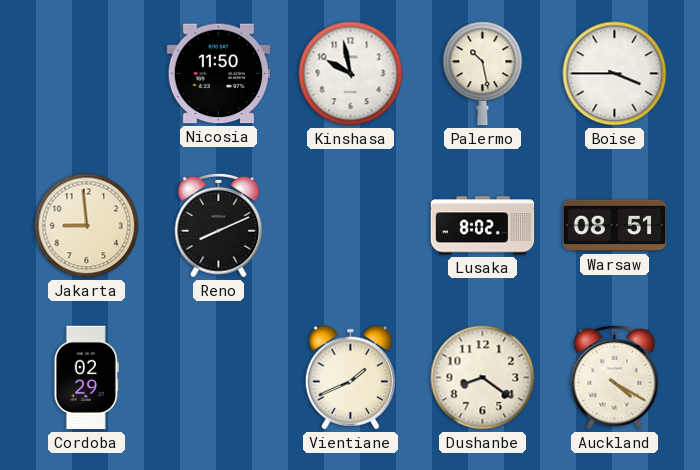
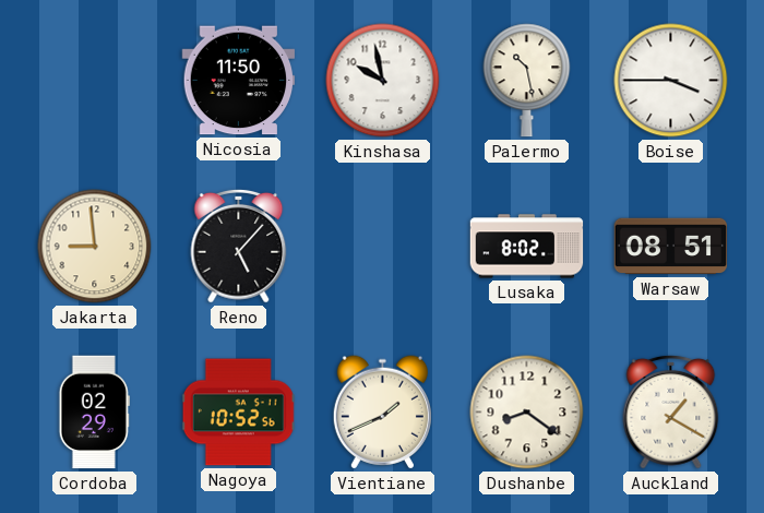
Reno: 8:11 -> 5:07
Nagoya: none -> 10:52
Auckland: 4:20 -> 1:20
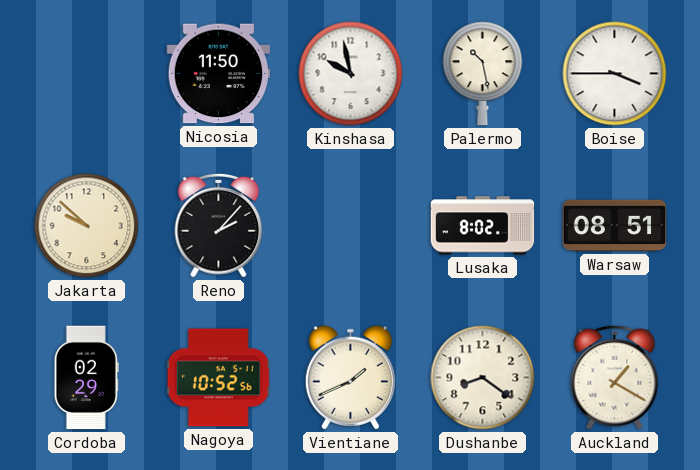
Jakarta: 8:59 -> 9:52
Reno: 5:07 -> 2:07
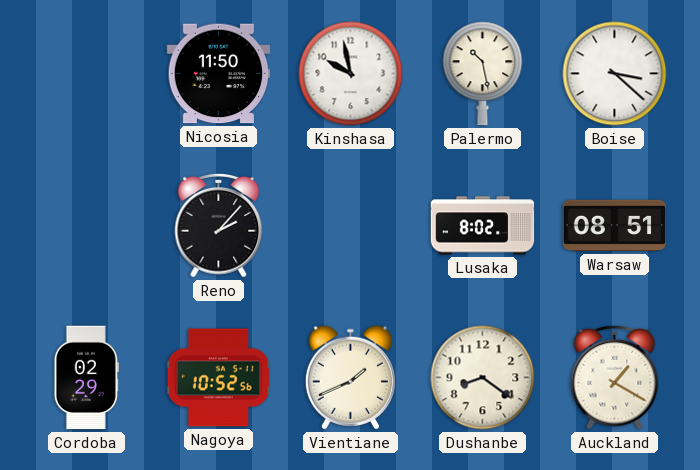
Boise: 3:45 -> 3:22
Jakarta: 9:52 -> none
